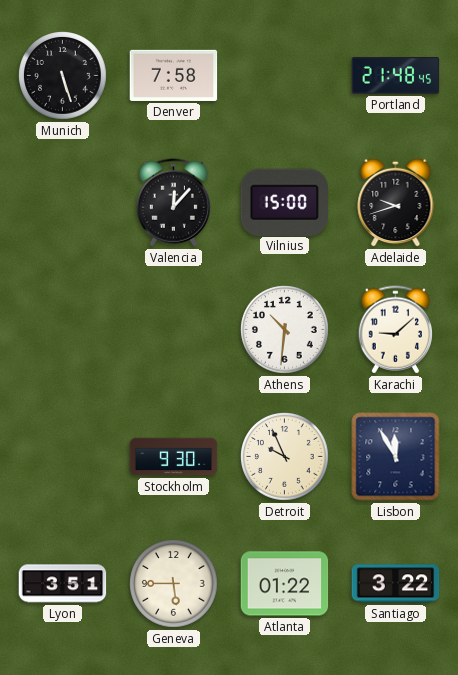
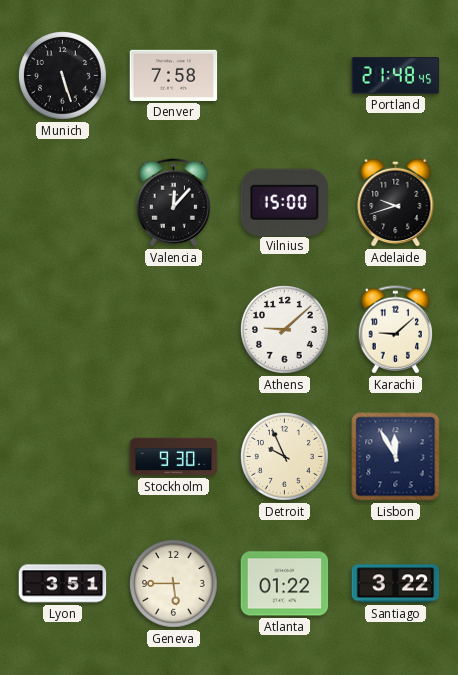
Athens: 10:31 -> 9:08
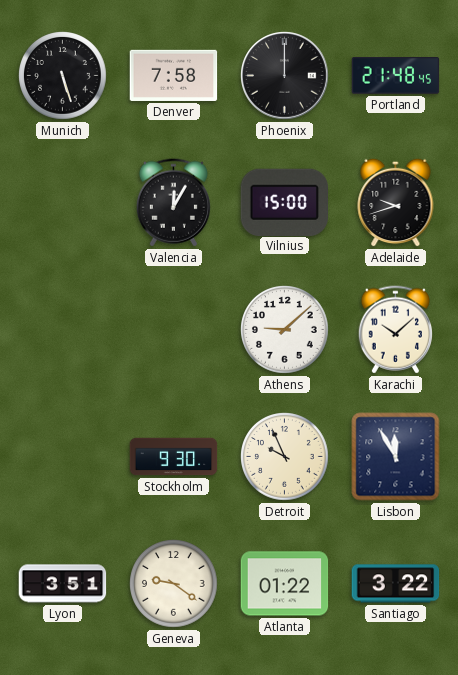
Phoenix: none -> 12:00
Valencia: 12:07 -> 12:05
Karachi: 9:08 -> 10:08
Geneva: 5:45 -> 9:21
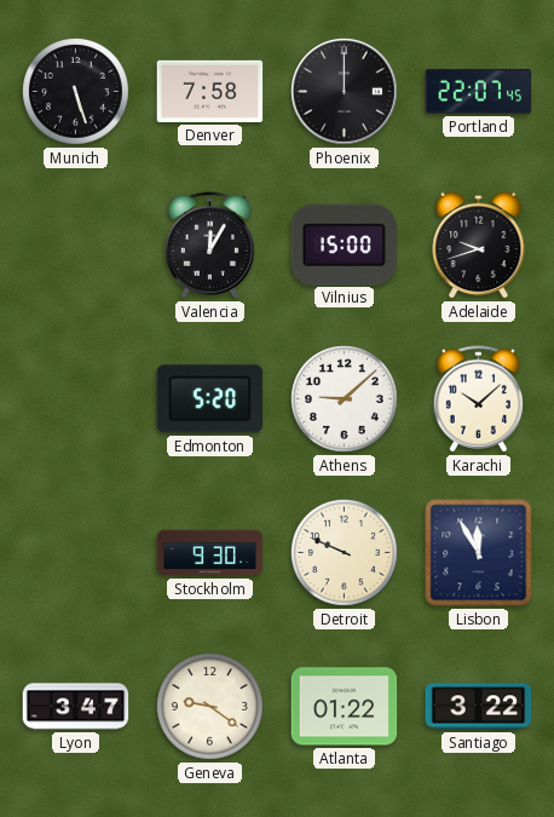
Portland: 21:48 -> 22:07
Edmonton: none -> 5:20
Detroit: 9:56 -> 9:49
Lyon: 3:51 -> 3:47
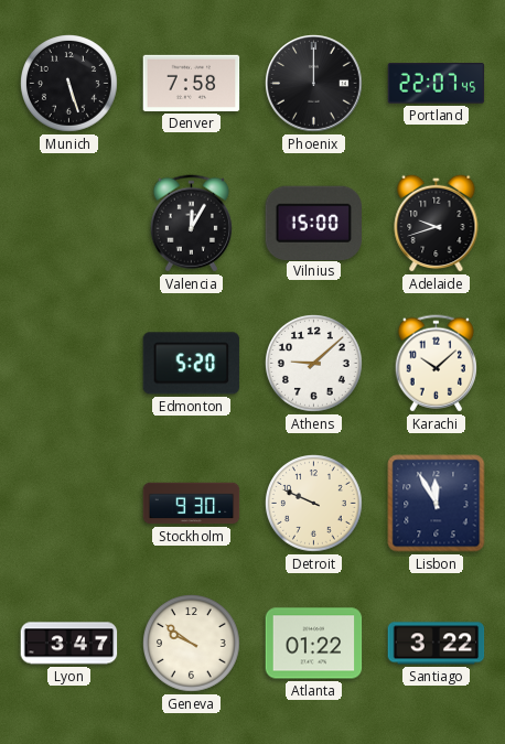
Geneva: 9:21 -> 9:51
